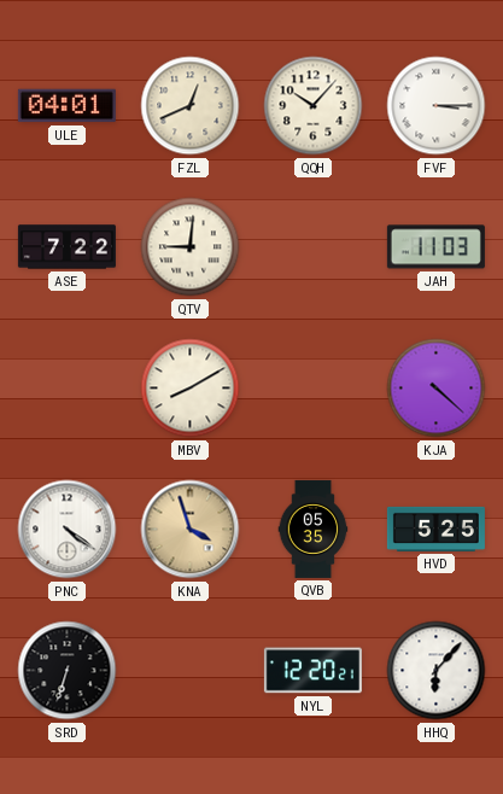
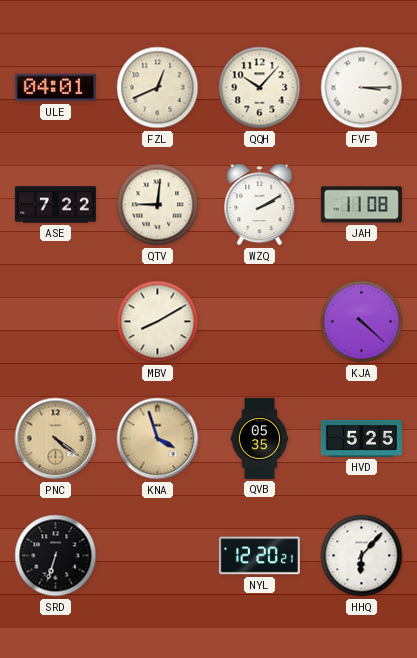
WZQ: none -> 2:10
JAH: 11:03 -> 11:08
PNC dial: white -> champagne
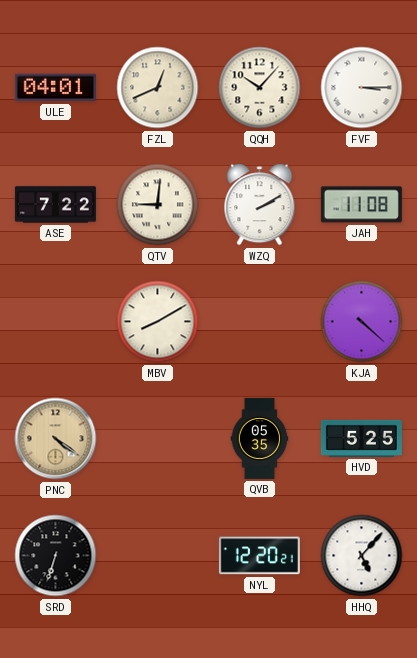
KNA: 3:57 -> none
HHQ: 6:07 -> 5:07
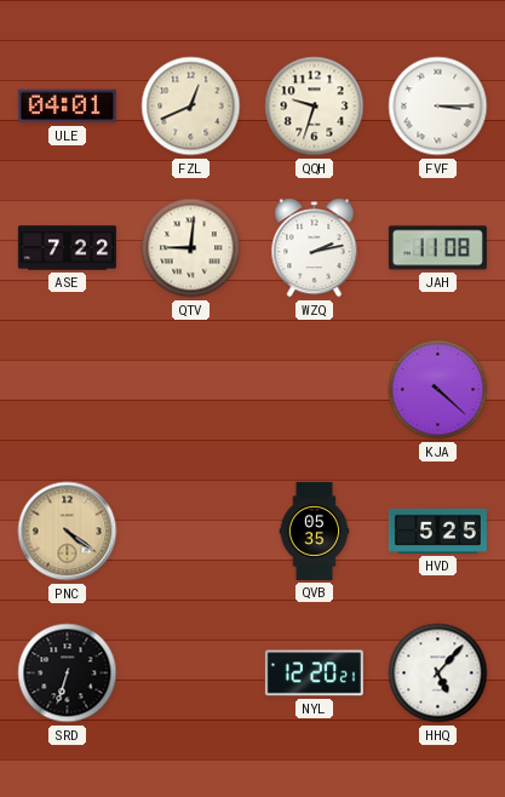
QQH: 10:07 -> 9:33
WZQ: 2:10 -> 2:13
MBV: 8:10 -> none
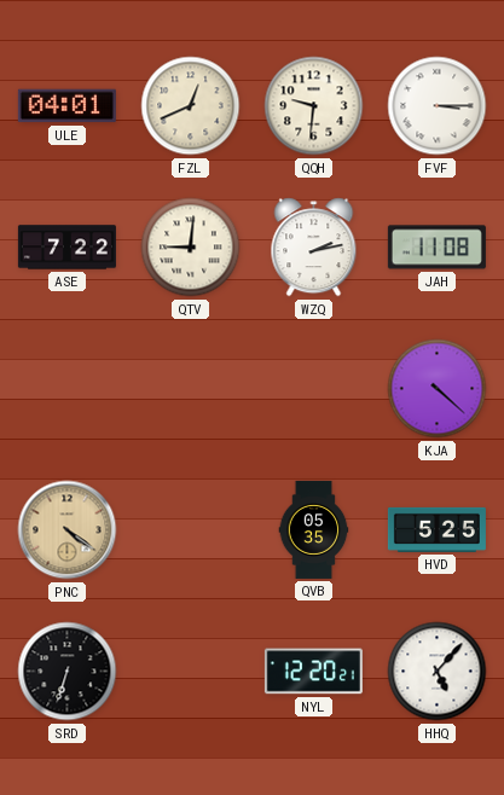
QQH: 9:33 -> 9:31
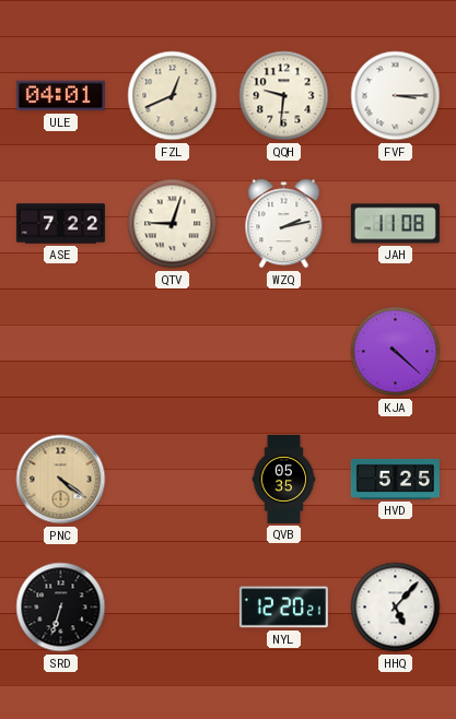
QTV: 9:01 -> 9:03
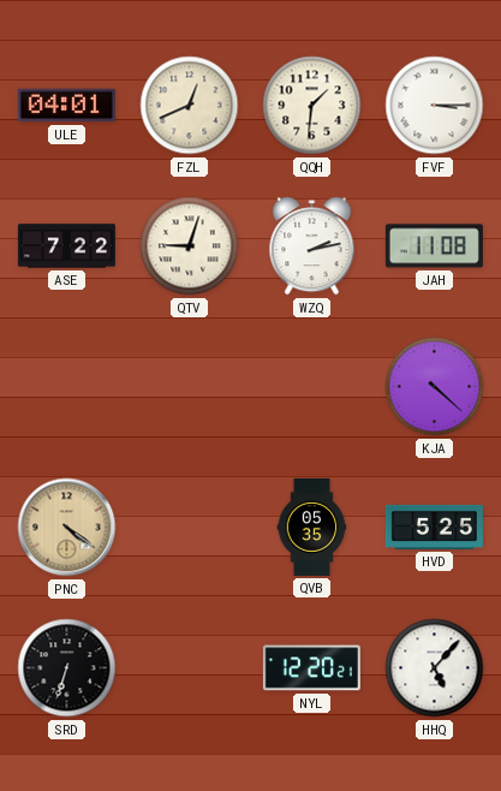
QQH: 9:31 -> 1:31
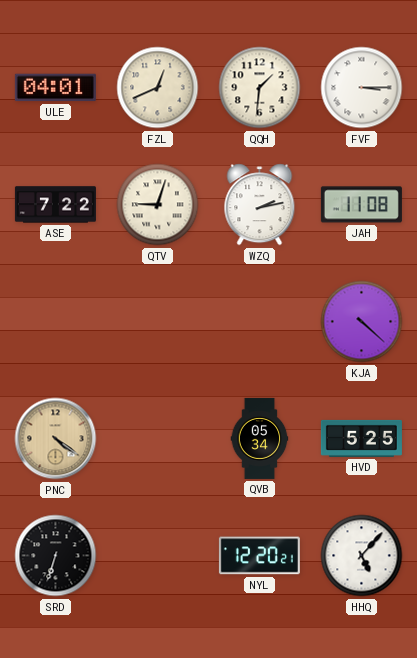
QVB: 05:35 -> 05:34
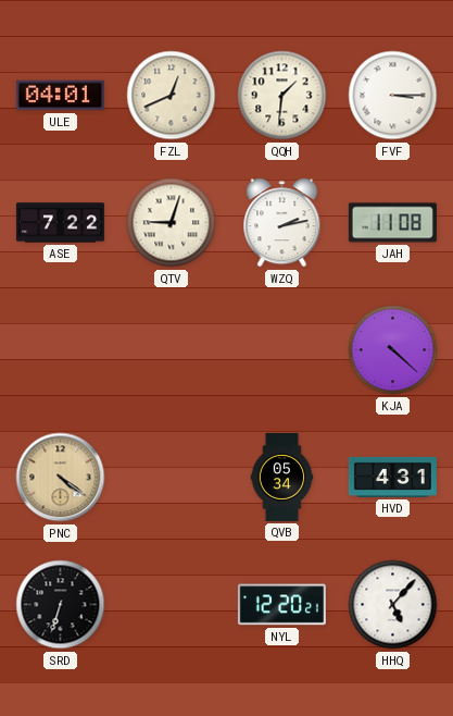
HVD: 5:25 -> 4:31
